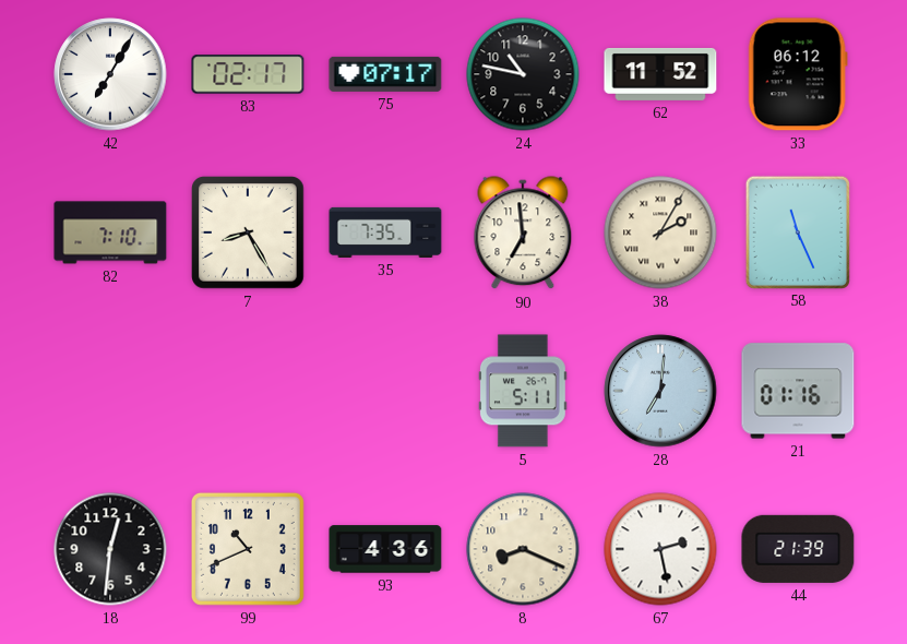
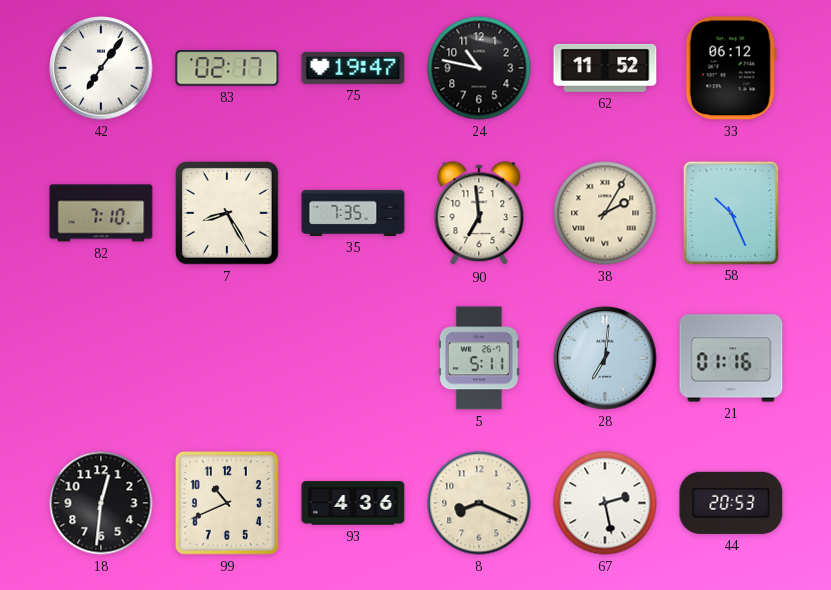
42: 7:05 -> 7:06
75: 07:17 -> 19:47
58: 11:26 -> 10:26
44: 21:39 -> 20:53
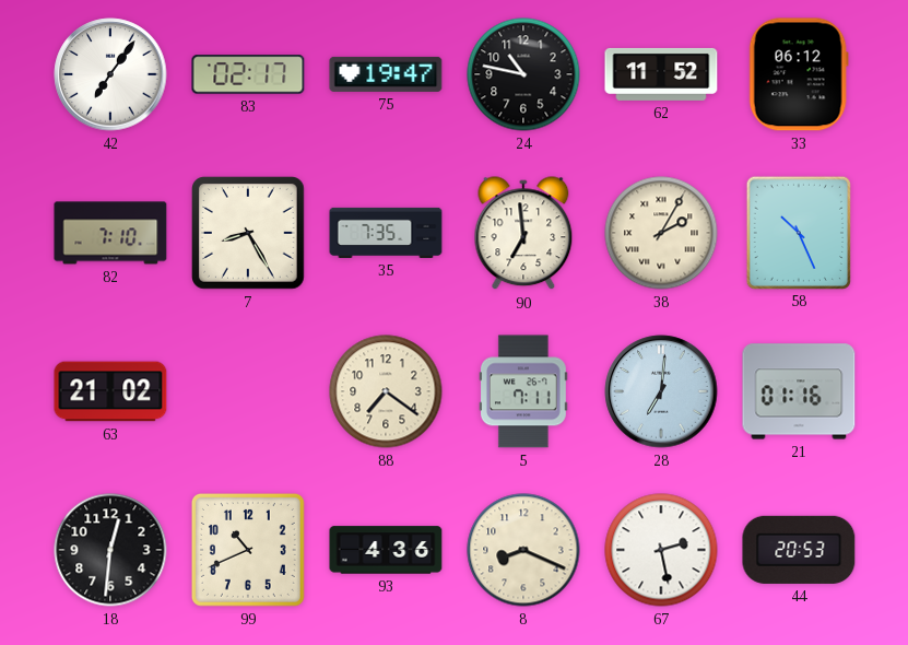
63: none -> 21:02
88: none -> 7:21
5: 5:11 -> 7:11
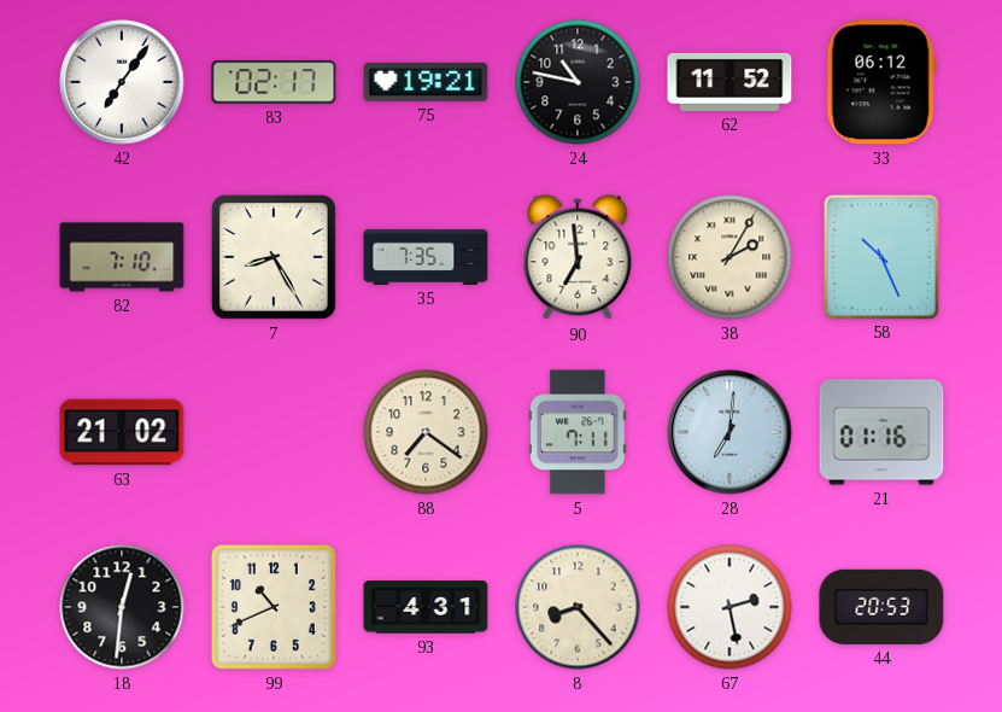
75: 19:47 -> 19:21
93: 4:36 -> 4:31
8: 8:19 -> 8:23
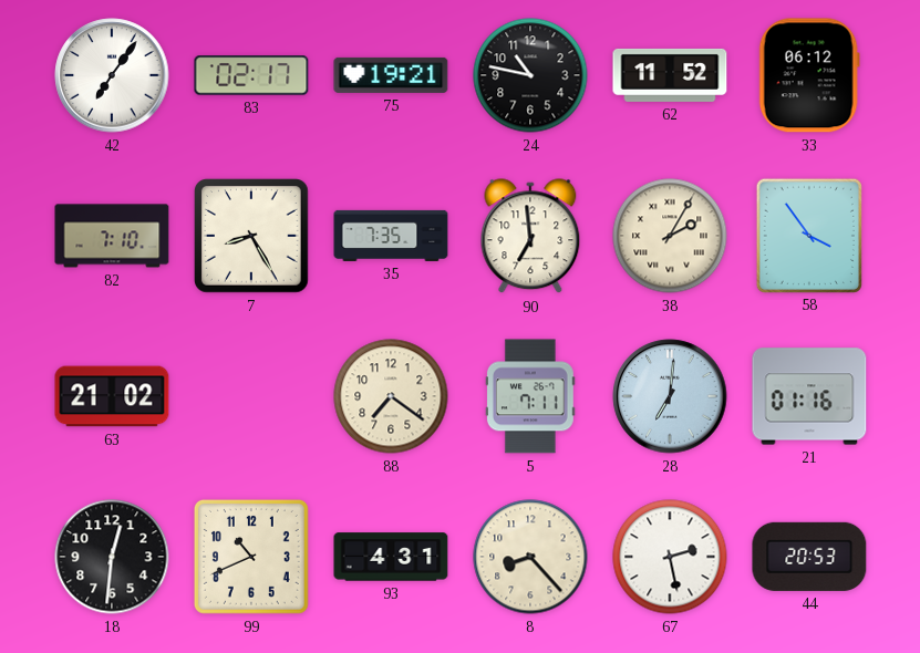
58: 10:26 -> 3:54
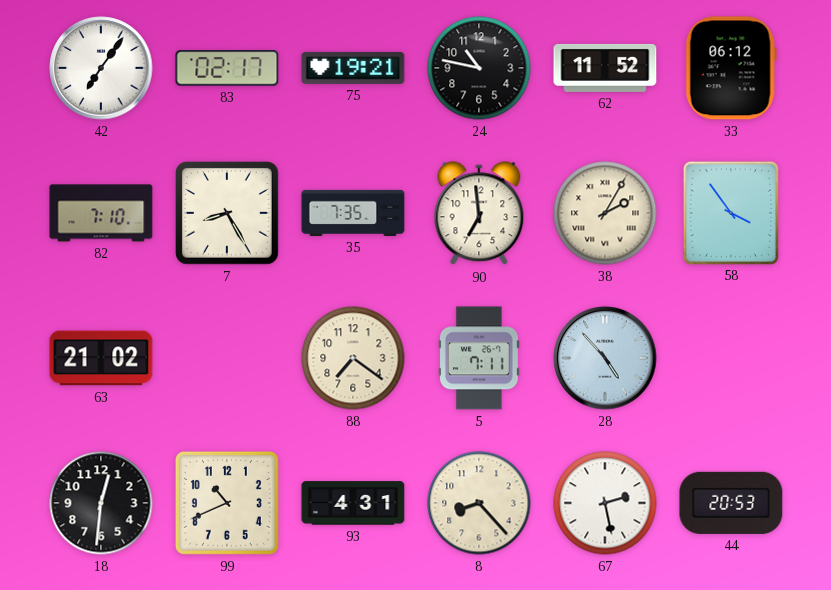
28: 7:01 -> 4:53
21: 01:16 -> none
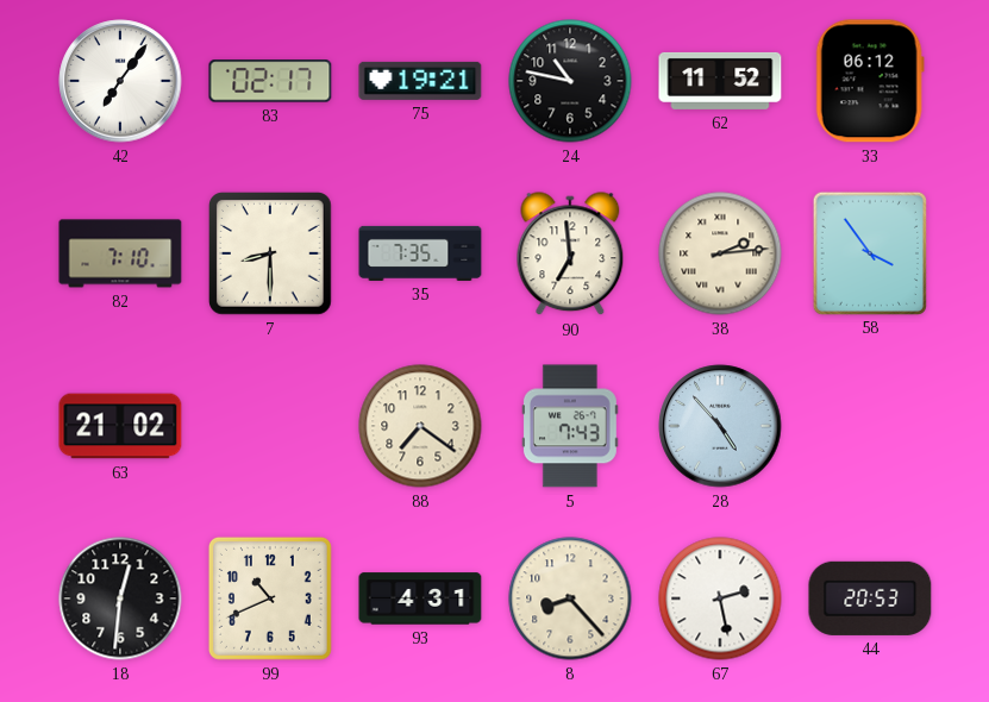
7: 8:25 -> 8:30
38: 2:05 -> 2:14
5: 7:11 -> 7:43
